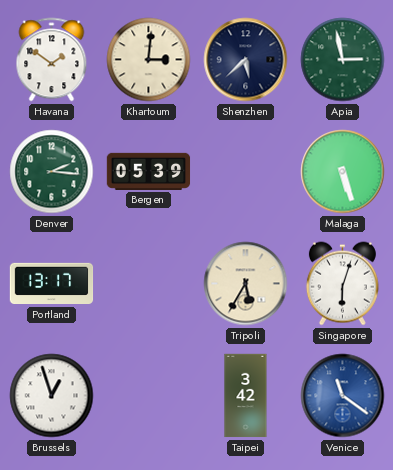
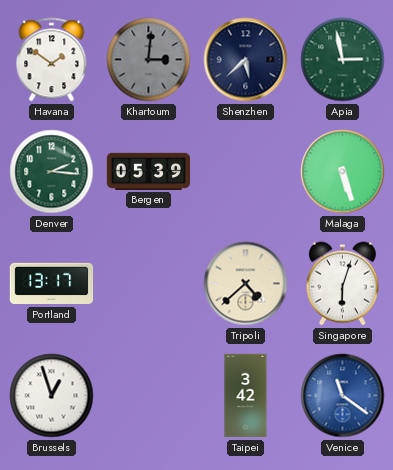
Khartoum dial: cream -> grey
Tripoli: 5:35 -> 4:38
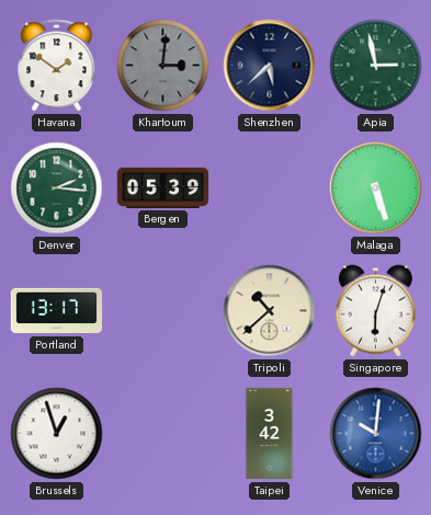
Tripoli: 4:38 -> 10:38
Venice: 11:21 -> 10:01
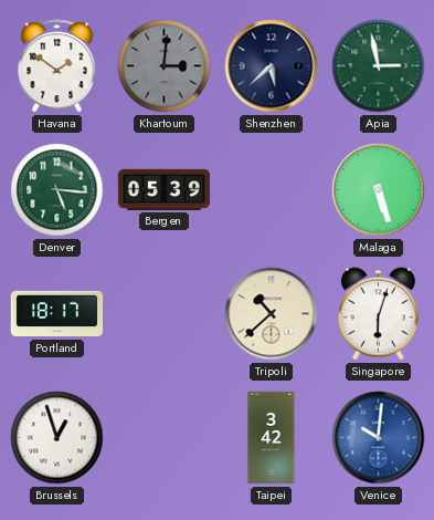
Denver: 2:16 -> 5:16
Portland: 13:17 -> 18:17
